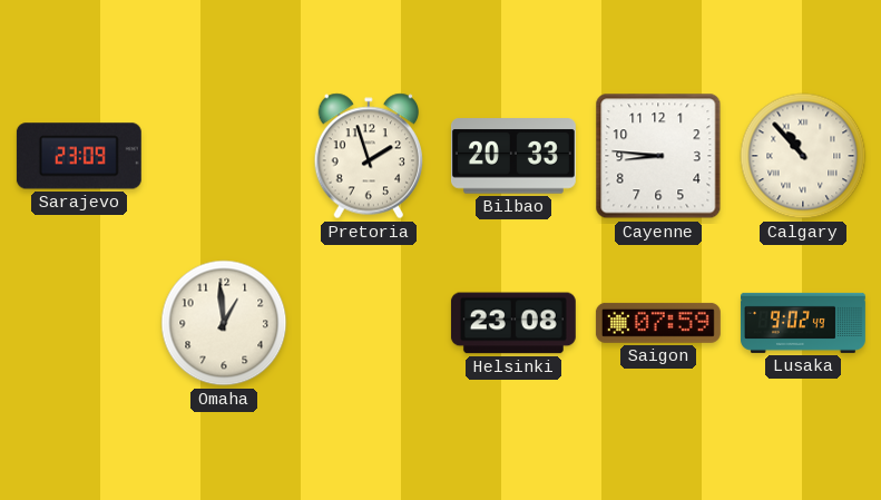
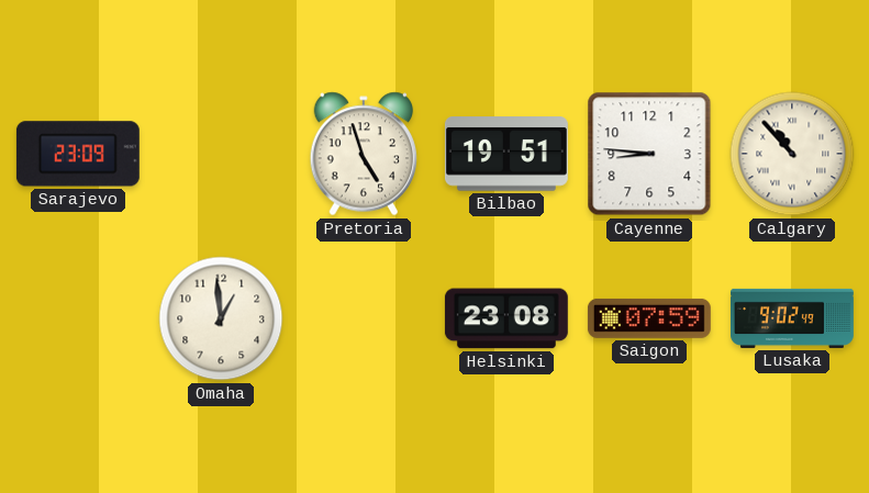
Pretoria: 1:57 -> 4:57
Bilbao: 20:33 -> 19:51
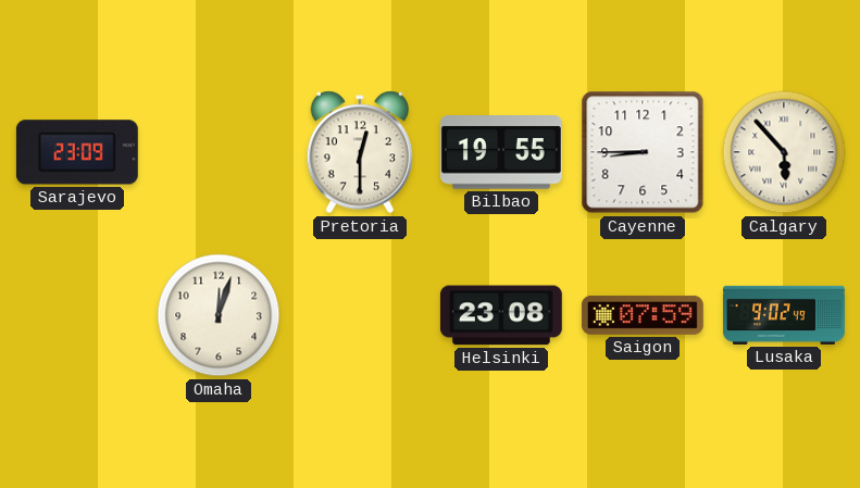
Pretoria: 4:57 -> 12:30
Bilbao: 19:51 -> 19:55
Cayenne: 8:46 -> 8:45
Calgary: 10:53 -> 5:53
Omaha: 12:59 -> 12:03
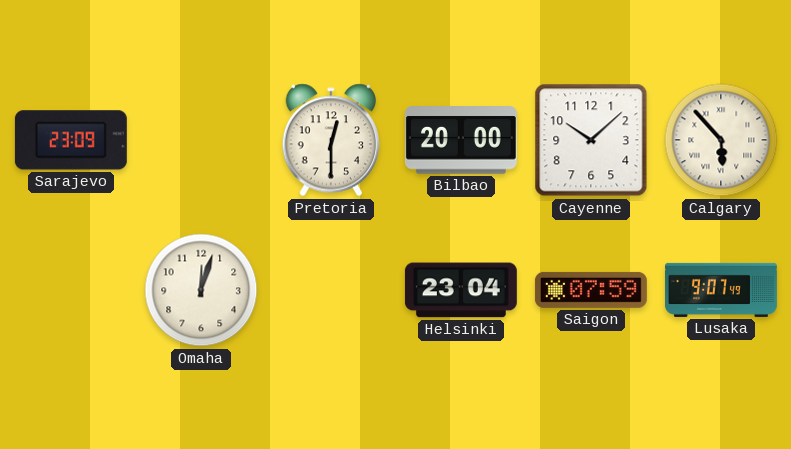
Bilbao: 19:55 -> 20:00
Cayenne: 8:45 -> 10:08
Helsinki: 23:08 -> 23:04
Lusaka: 9:02 -> 9:07
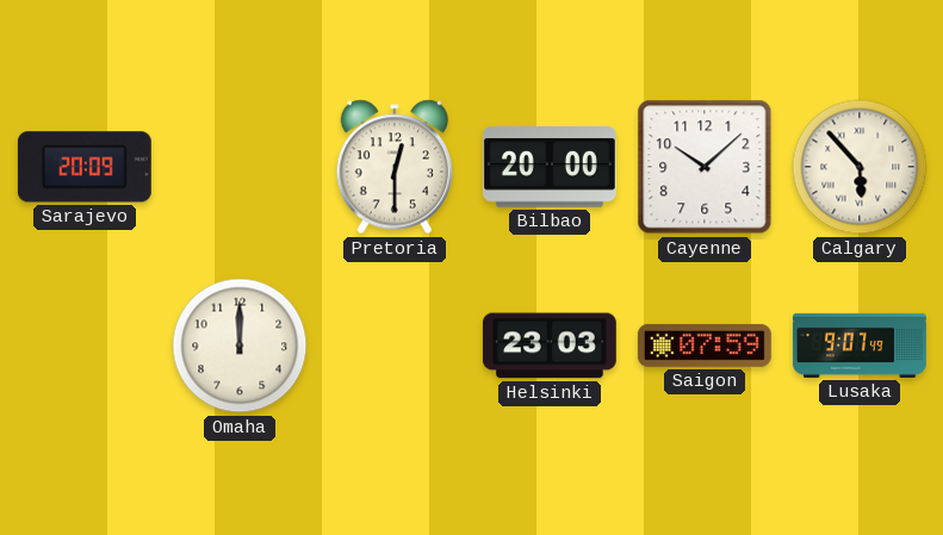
Sarajevo: 23:09 -> 20:09
Omaha: 12:03 -> 12:00
Helsinki: 23:04 -> 23:03
